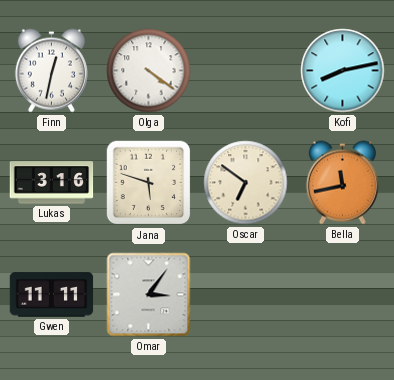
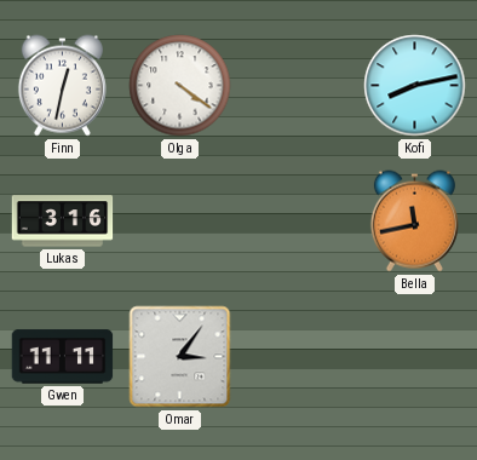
Jana: 5:48 -> none
Oscar: 6:51 -> none
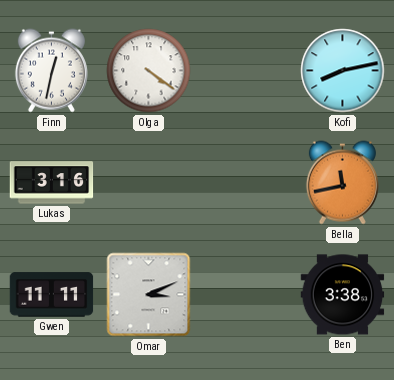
Omar: 3:06 -> 3:11
Ben: none -> 3:38
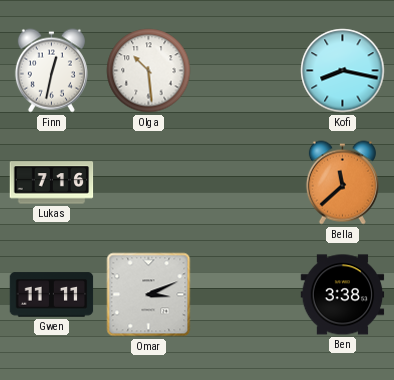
Olga: 4:21 -> 10:29
Kofi: 8:13 -> 8:17
Lukas: 3:16 -> 7:16
Bella: 11:43 -> 11:38
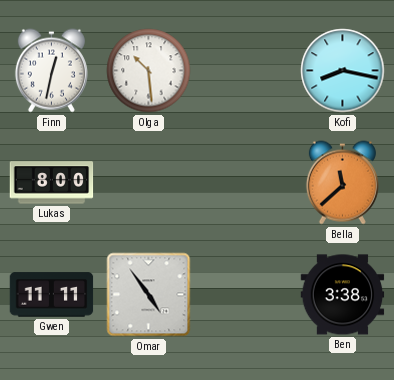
Lukas: 7:16 -> 8:00
Omar: 3:11 -> 4:54
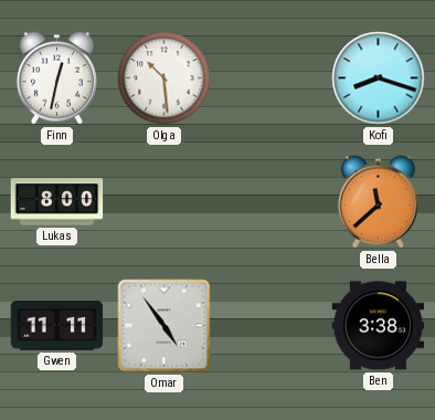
Kofi: 8:17 -> 8:18
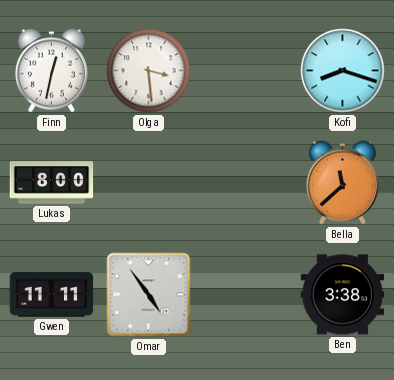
Olga: 10:29 -> 3:29
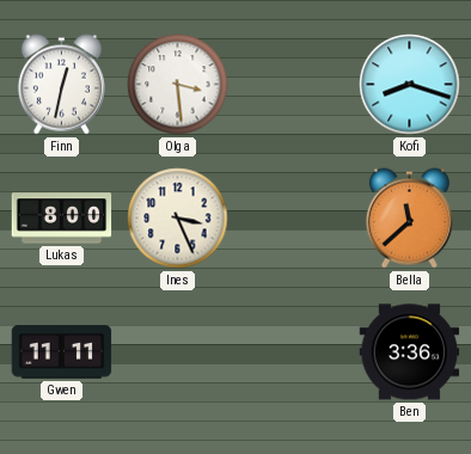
Ines: none -> 3:26
Omar: 4:54 -> none
Ben: 3:38 -> 3:36
